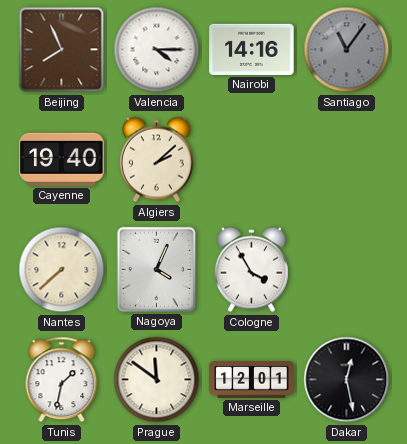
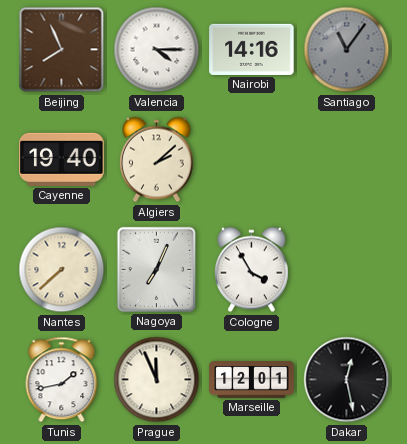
Nagoya: 4:04 -> 7:04
Tunis: 1:32 -> 1:43
Prague: 11:51 -> 11:56
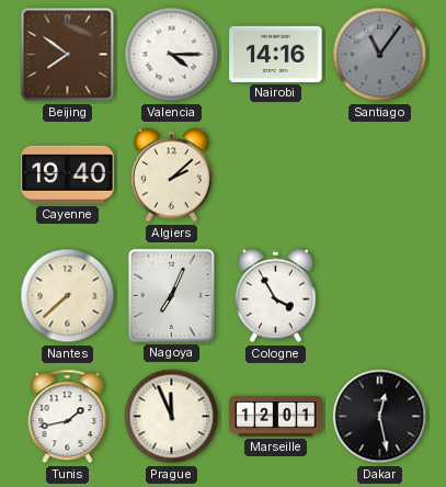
Beijing: 7:56 -> 7:51
